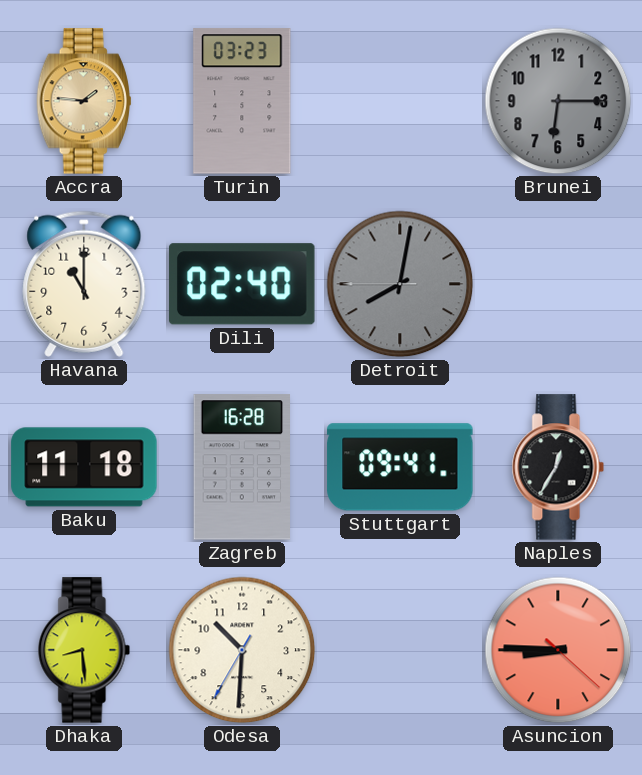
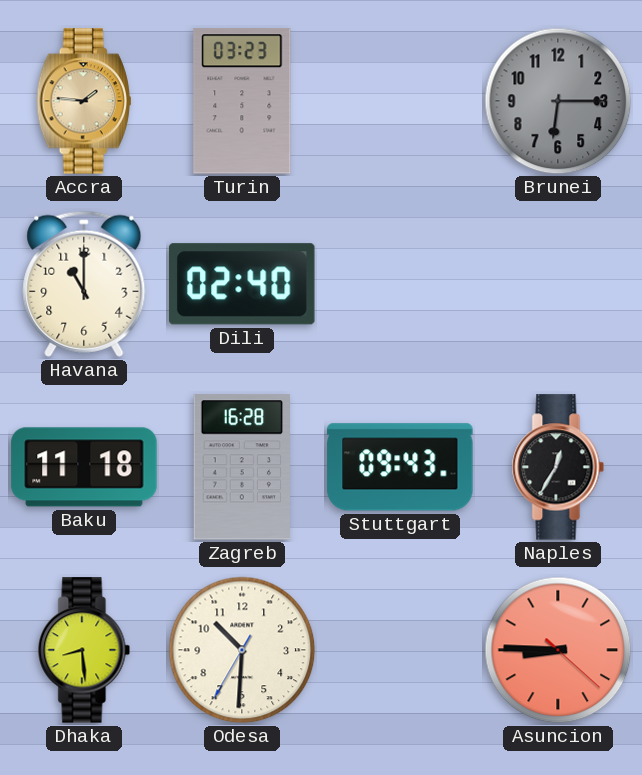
Detroit: 8:01 -> none
Stuttgart: 09:41 -> 09:43
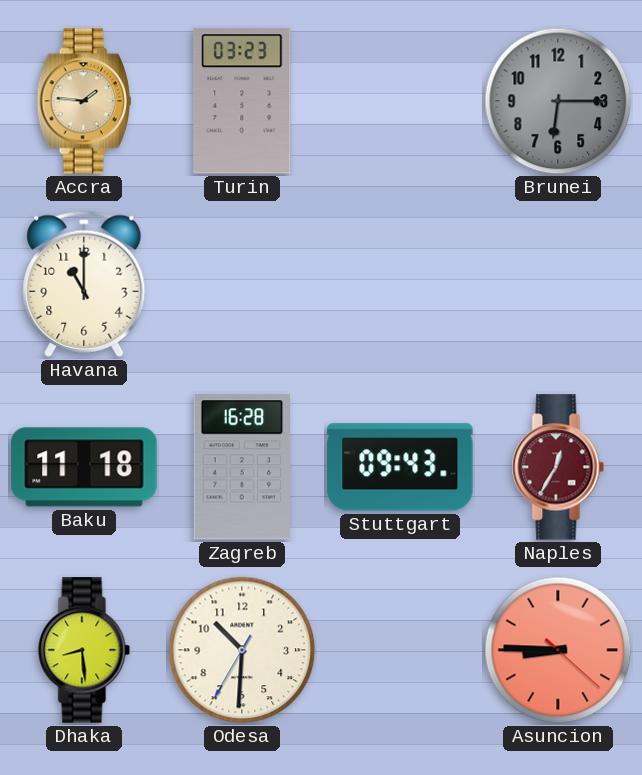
Dili: 02:40 -> none
Naples dial: black -> burgundy
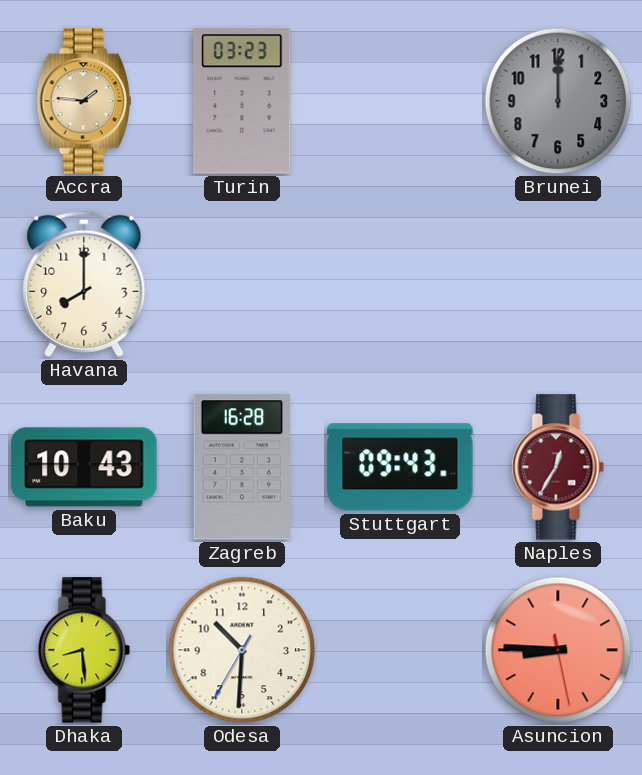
Brunei: 6:15 -> 12:00
Havana: 11:00 -> 8:00
Baku: 11:18 -> 10:43
Asuncion: 8:45:22 -> 8:45:28
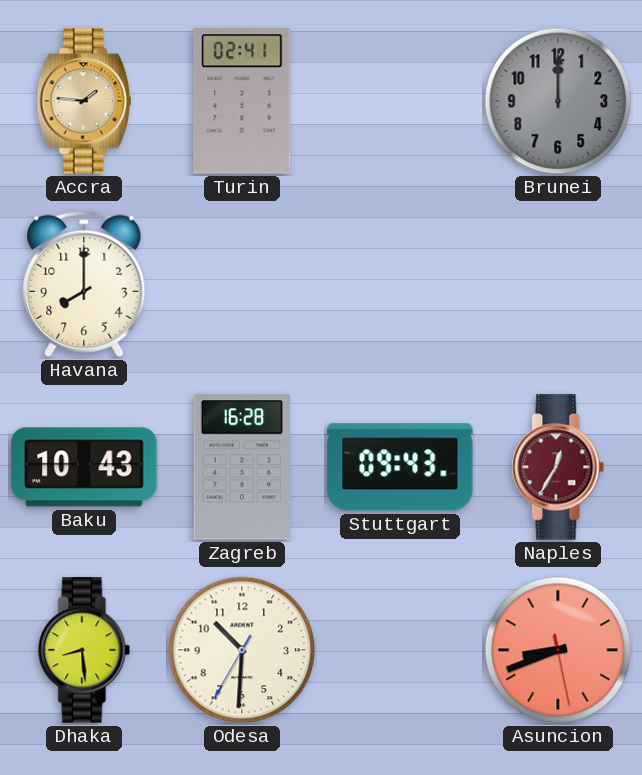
Turin: 03:23 -> 02:41
Asuncion: 8:45 -> 8:41
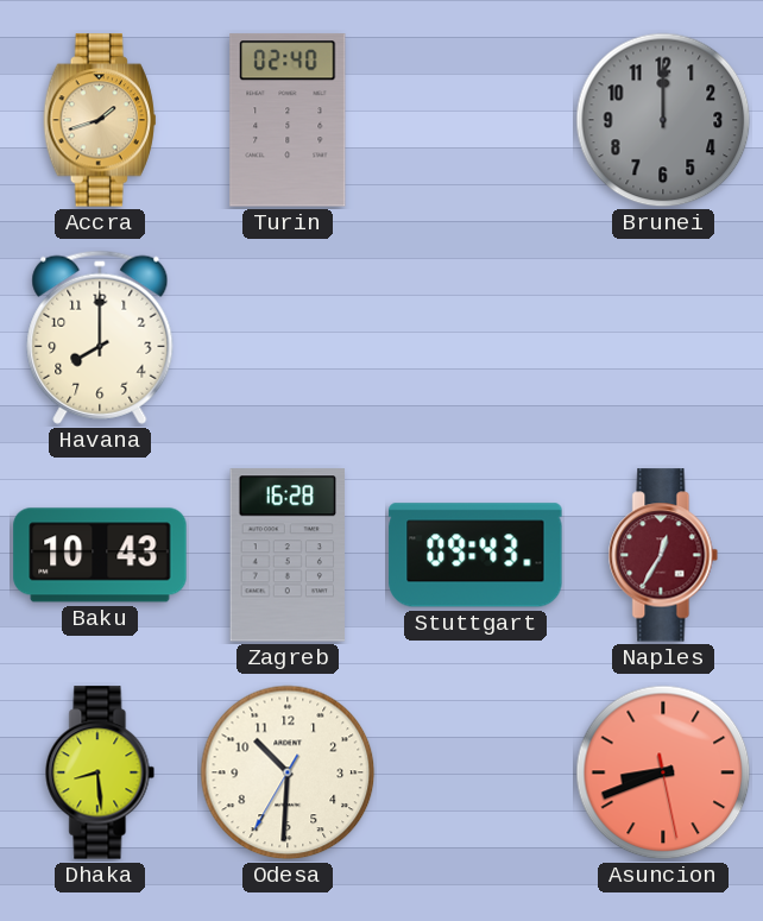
Accra: 1:46 -> 1:42
Turin: 02:41 -> 02:40
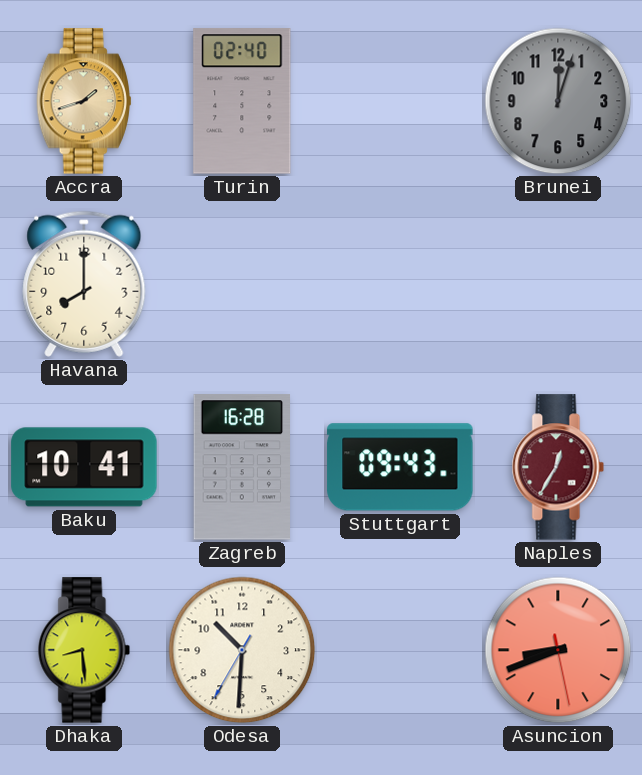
Brunei: 12:00 -> 12:03
Baku: 10:43 -> 10:41
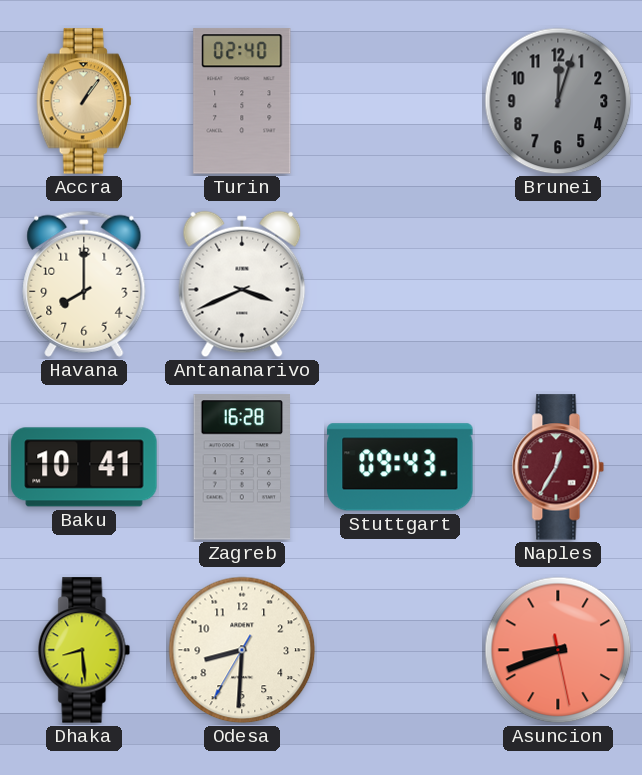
Accra: 1:42 -> 1:06
Antananarivo: none -> 3:41
Odesa: 10:30 -> 8:30
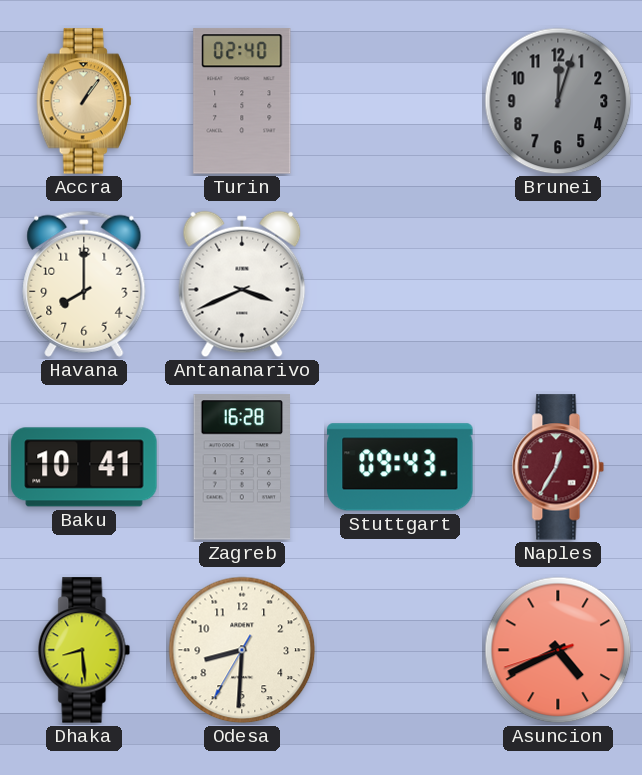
Asuncion: 8:41 -> 4:40
